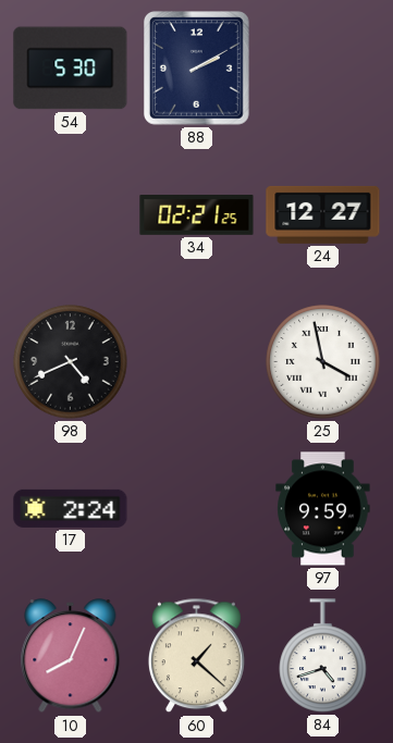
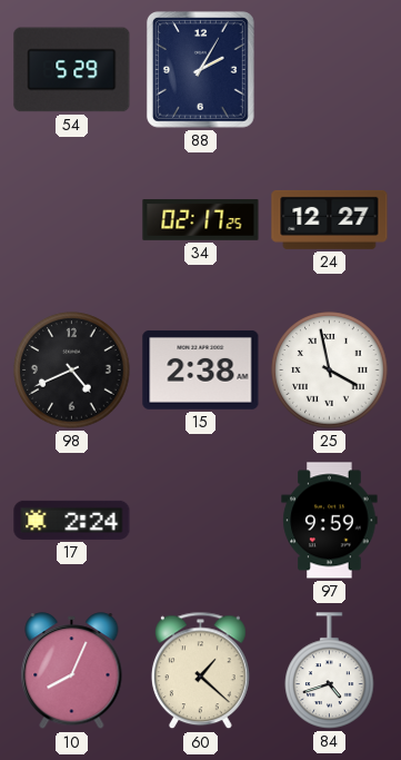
54: 5:30 -> 5:29
88: 2:10 -> 2:05
34: 02:21 -> 02:17
15: none -> 2:38
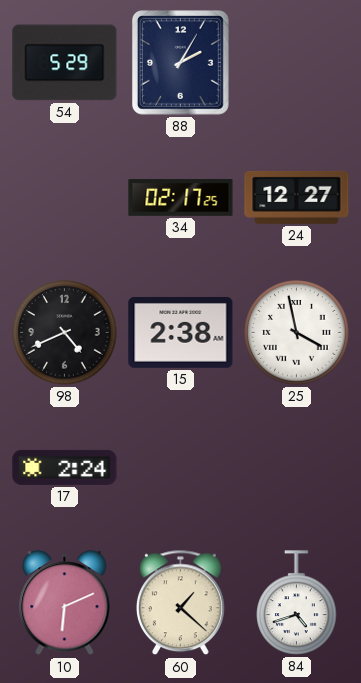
97: 9:59 -> none
10: 8:04 -> 6:11
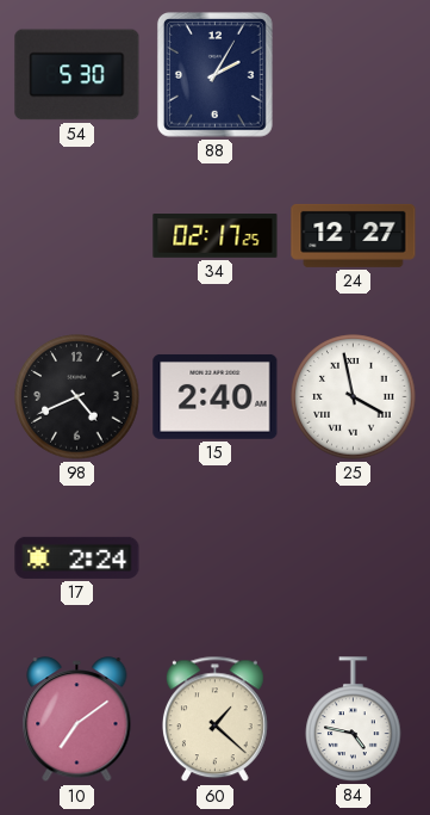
54: 5:29 -> 5:30
15: 2:38 -> 2:40
10: 6:11 -> 7:09
84: 4:42 -> 4:47
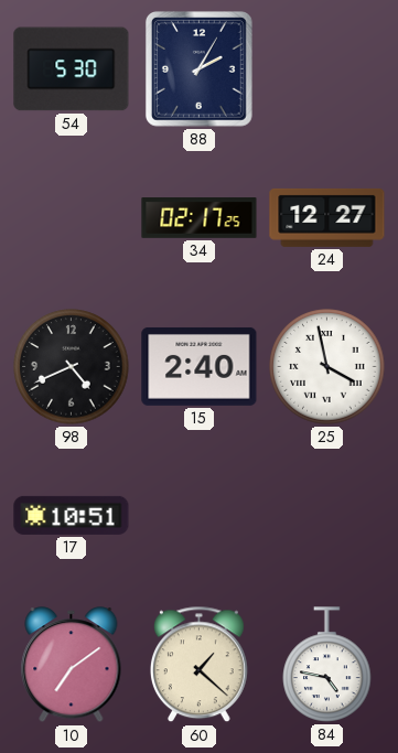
17: 2:24 -> 10:51
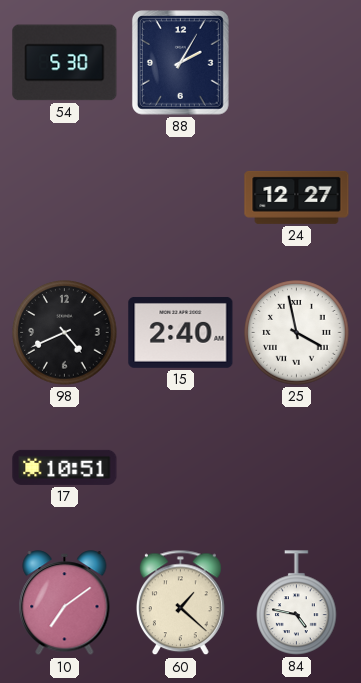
34: 02:17 -> none
